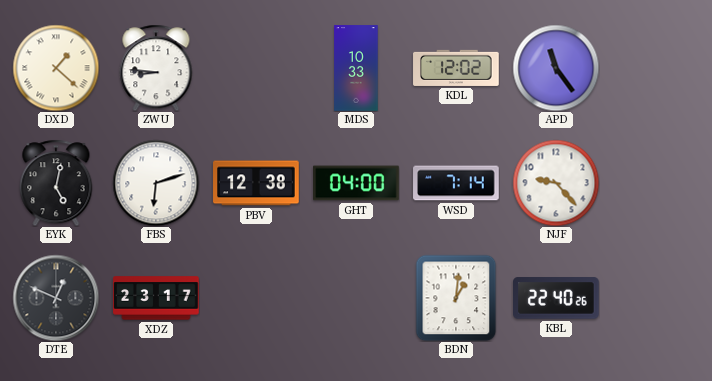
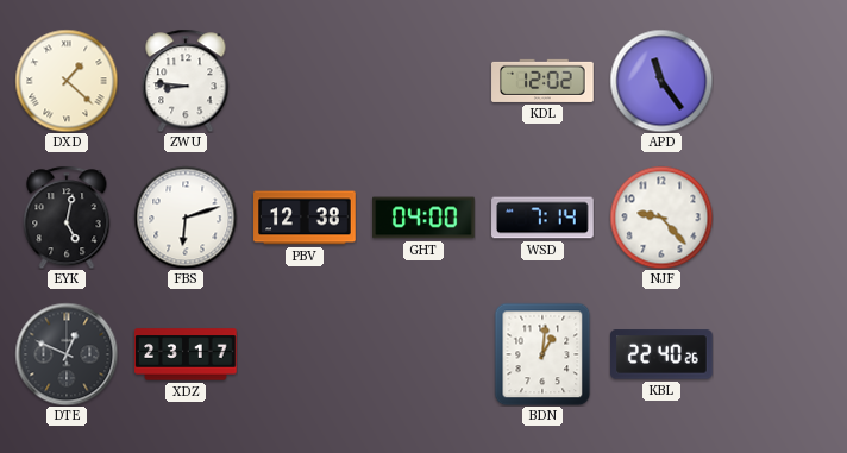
MDS: 10:33 -> none
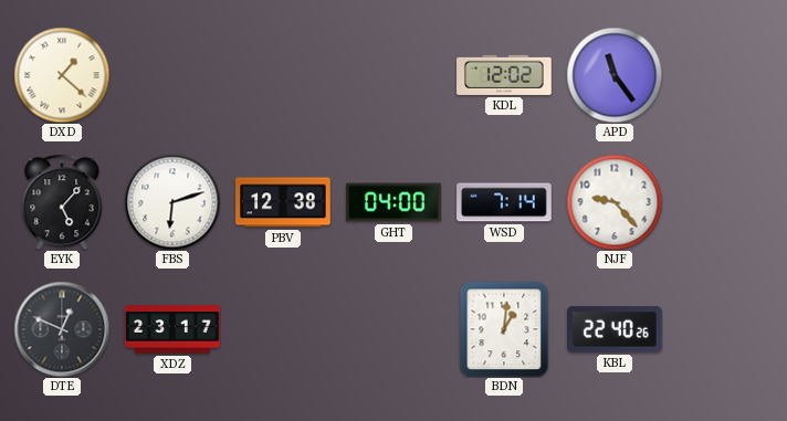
ZWU: 8:46 -> none
EYK: 5:02 -> 5:07
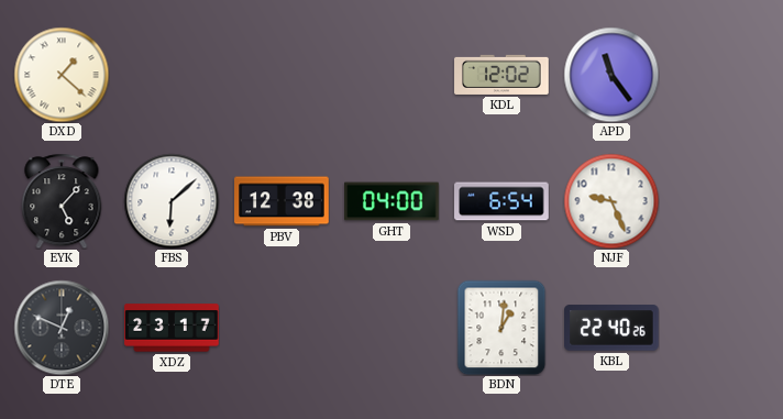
FBS: 6:12 -> 6:08
WSD: 7:14 -> 6:54
NJF: 9:23 -> 9:26
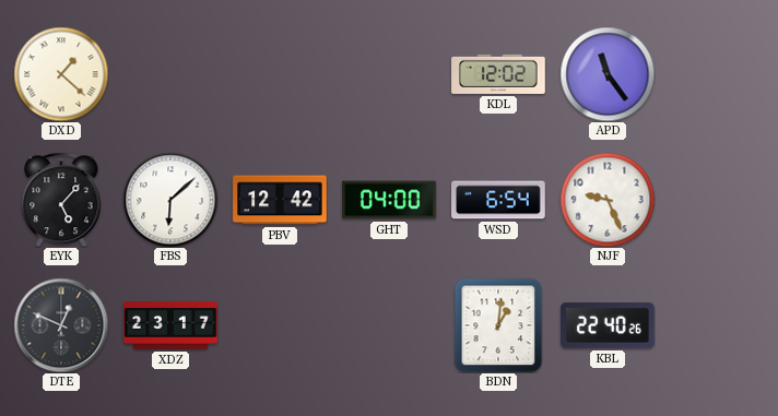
PBV: 12:38 -> 12:42
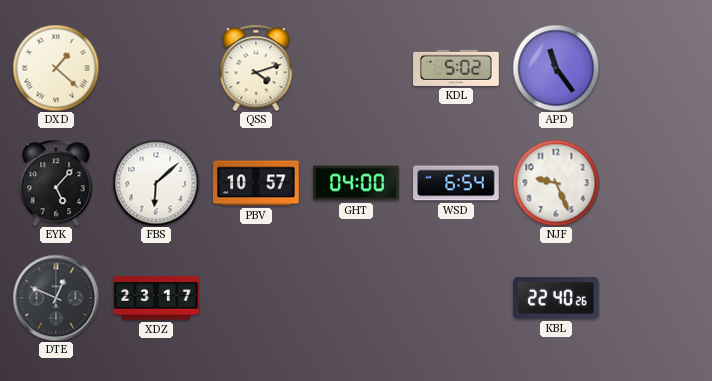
QSS: none -> 4:12
KDL: 12:02 -> 5:02
PBV: 12:42 -> 10:57
BDN: 1:01 -> none
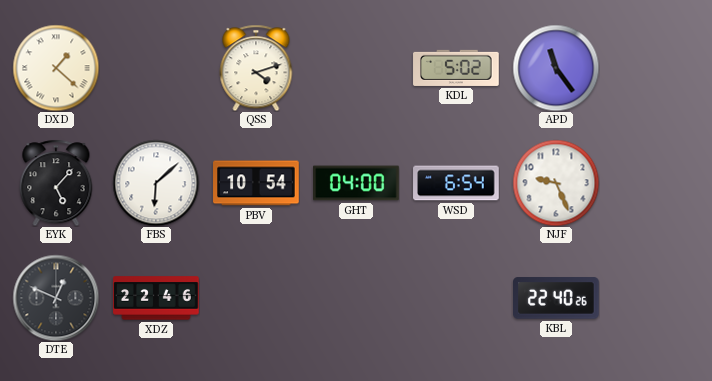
PBV: 10:57 -> 10:54
XDZ: 23:17 -> 22:46
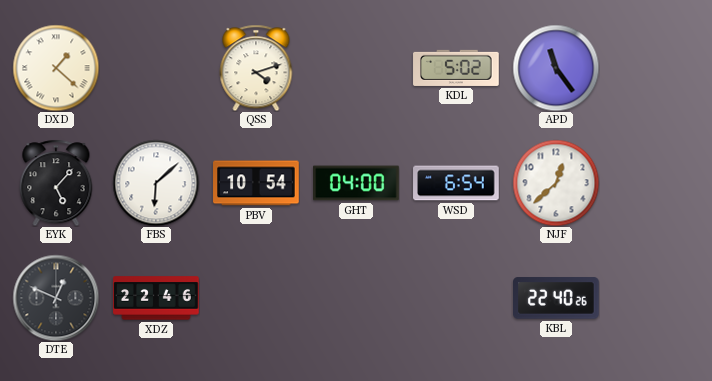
NJF: 9:26 -> 12:38
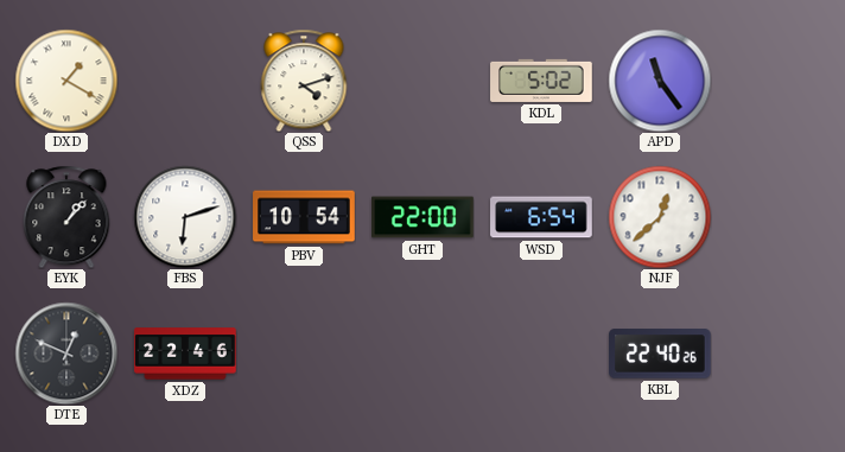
DXD: 1:22 -> 1:20
EYK: 5:07 -> 1:07
FBS: 6:08 -> 6:12
GHT: 04:00 -> 22:00
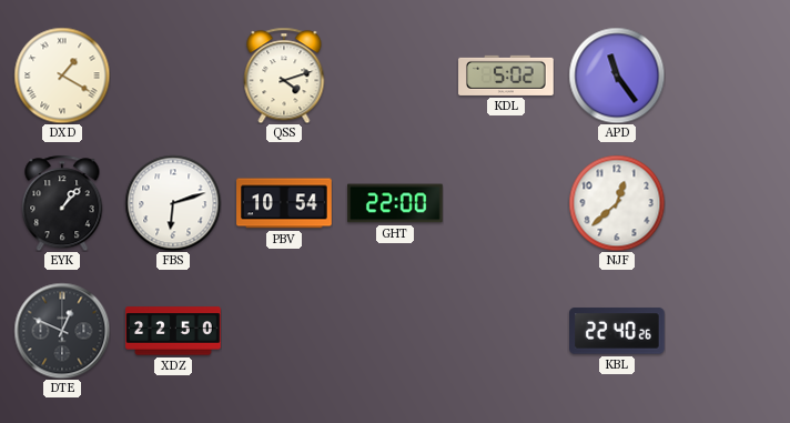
WSD: 6:54 -> none
XDZ: 22:46 -> 22:50
